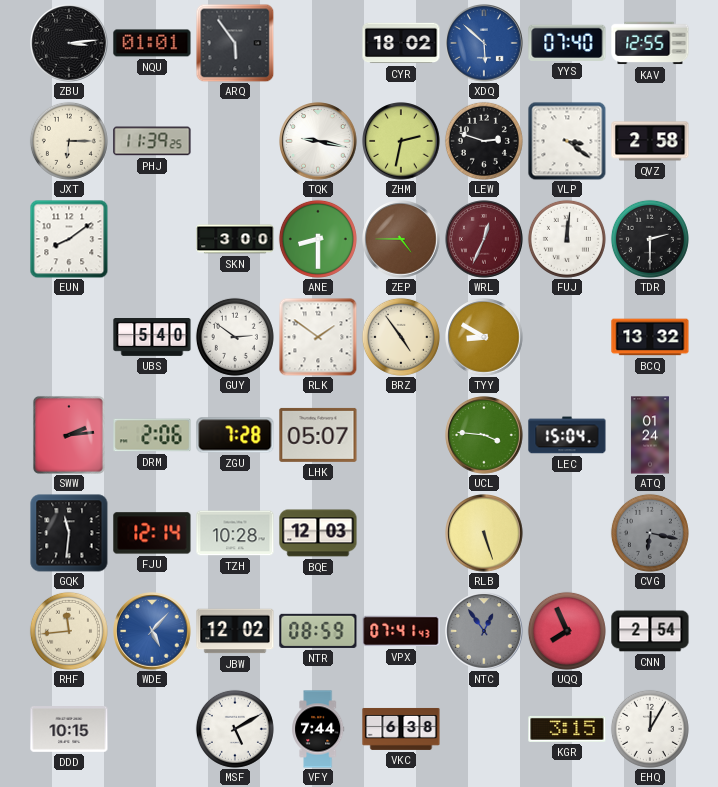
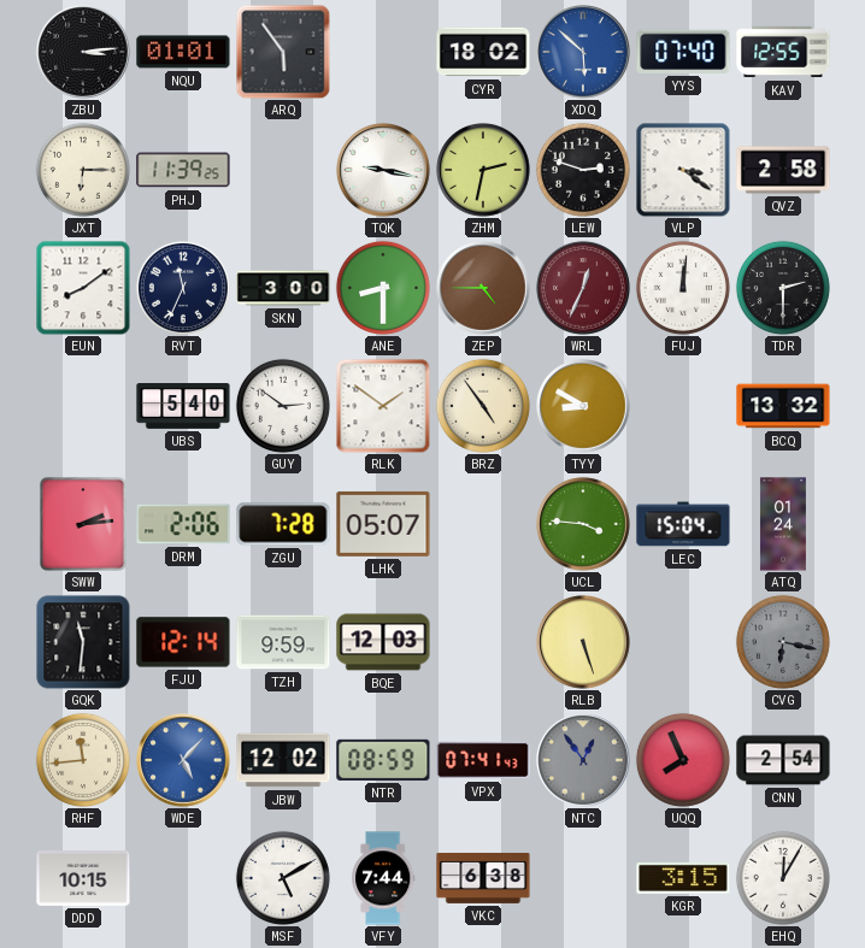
RVT: none -> 11:34
TZH: 10:28 -> 9:59
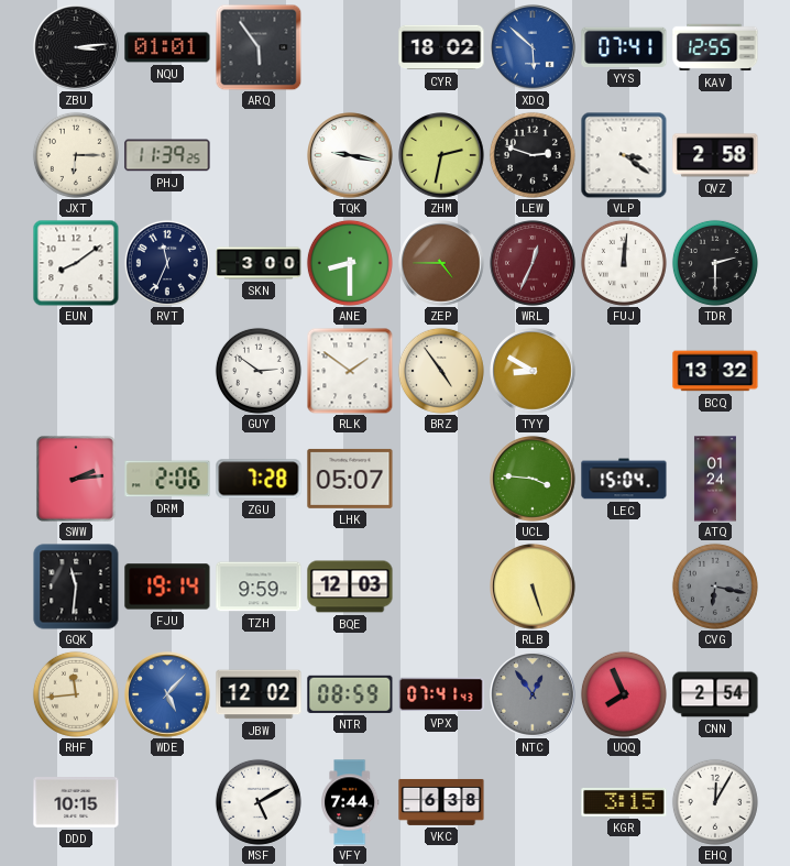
YYS: 07:40 -> 07:41
UBS: 5:40 -> none
FJU: 12:14 -> 19:14
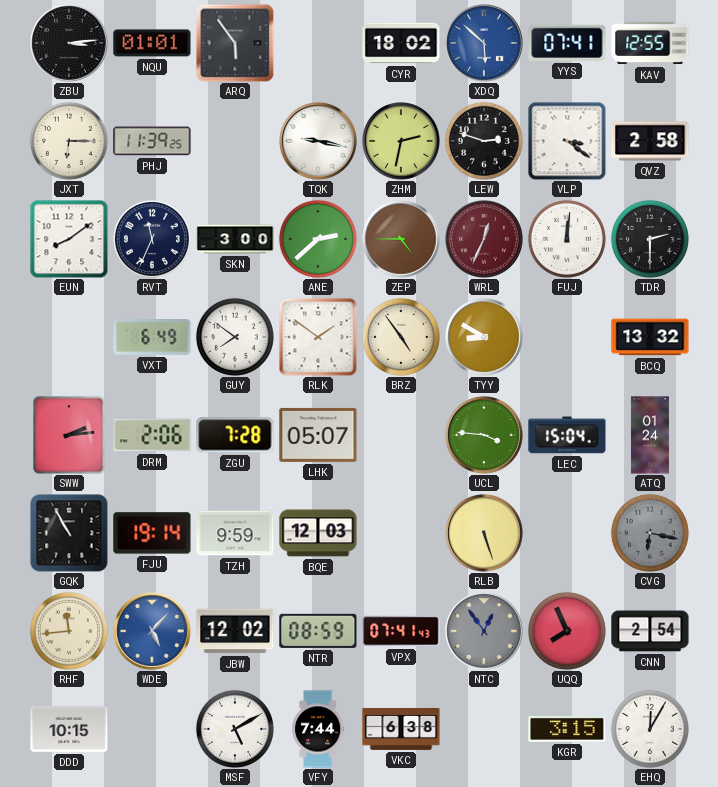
ANE: 8:30 -> 2:38
VXT: none -> 6:49
GUY: 2:51 -> 7:51
GQK: 11:31 -> 10:55
